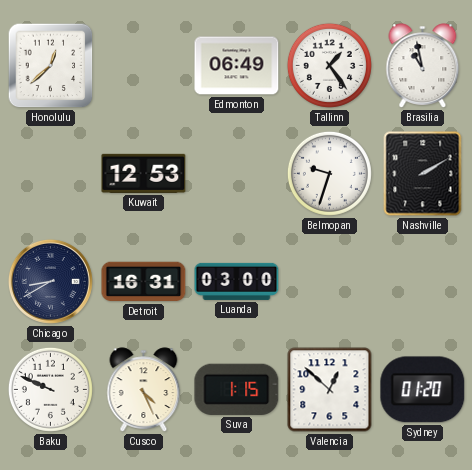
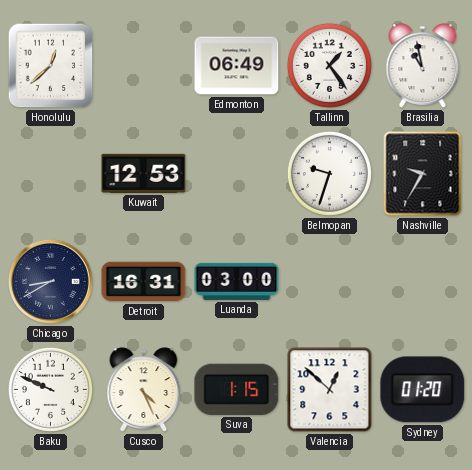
Nashville: 2:10 -> 9:35
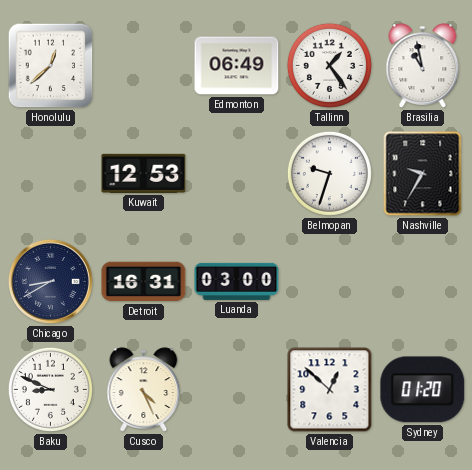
Baku: 9:49 -> 8:49
Suva: 1:15 -> none
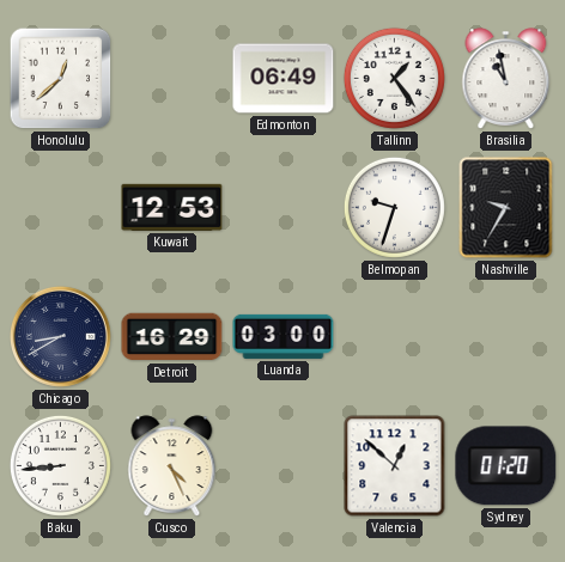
Detroit: 16:31 -> 16:29
Baku: 8:49 -> 8:44
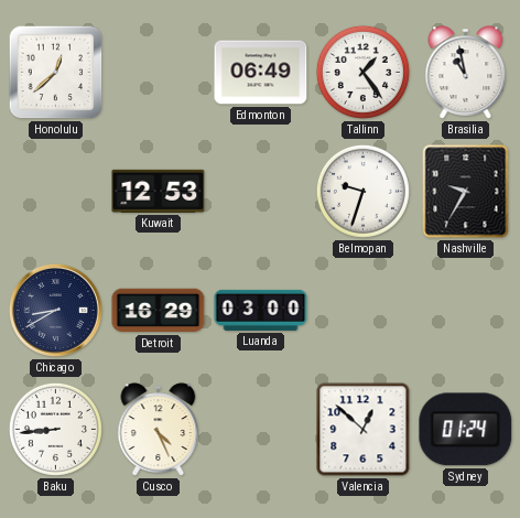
Sydney: 01:20 -> 01:24
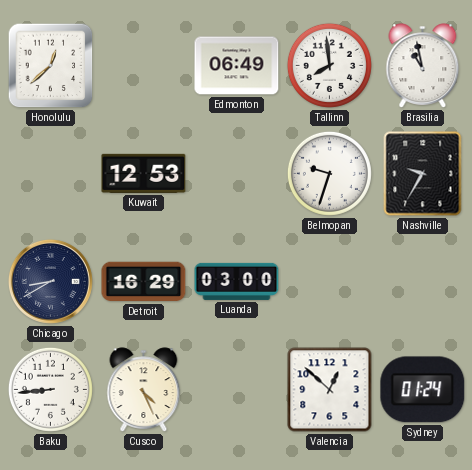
Tallinn: 1:24 -> 7:59
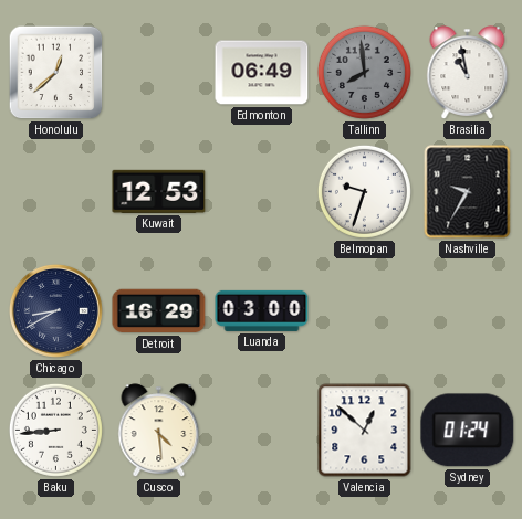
Tallinn dial: white -> grey
Cusco: 4:26 -> 4:29
